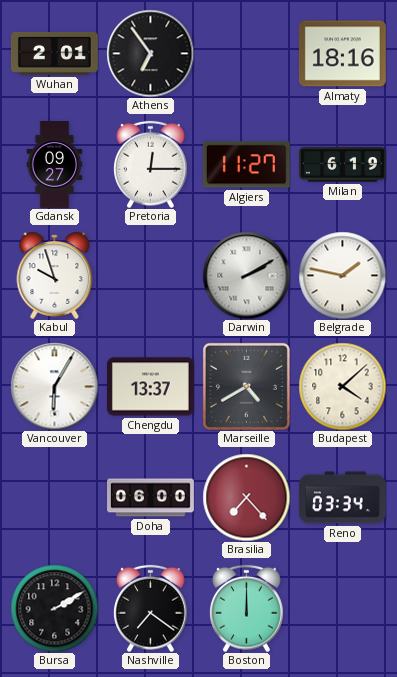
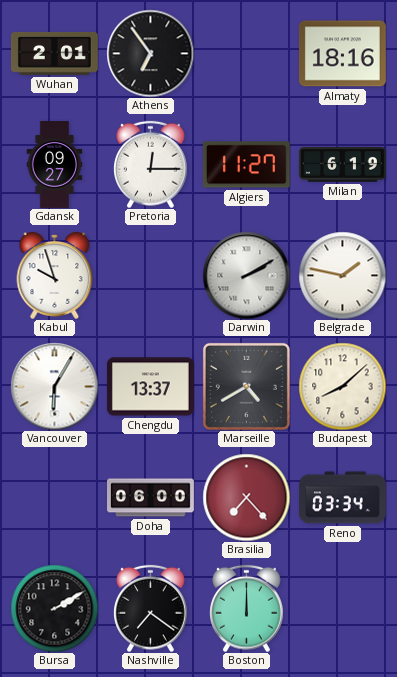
Budapest: 4:08 -> 8:08
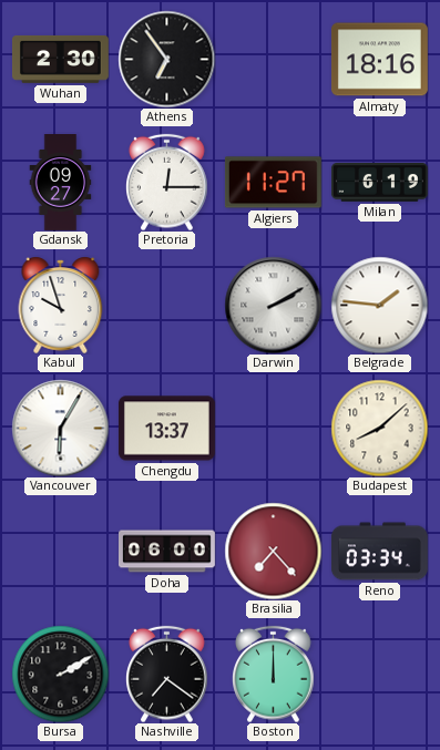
Wuhan: 2:01 -> 2:30
Belgrade: 1:47 -> 1:46
Marseille: 4:40 -> none
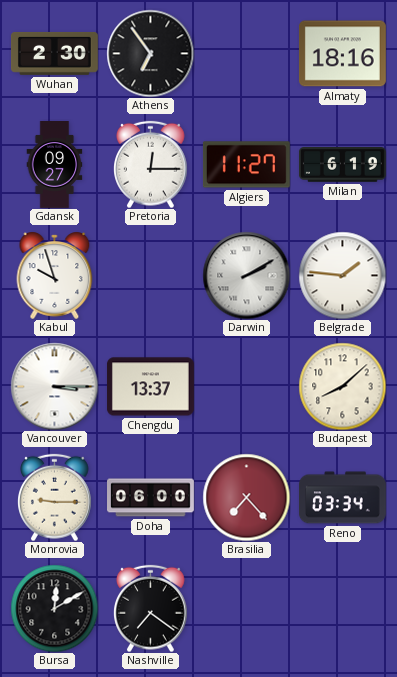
Vancouver: 6:05 -> 3:15
Monrovia: none -> 9:15
Bursa: 2:10 -> 12:10
Boston: 12:00 -> none
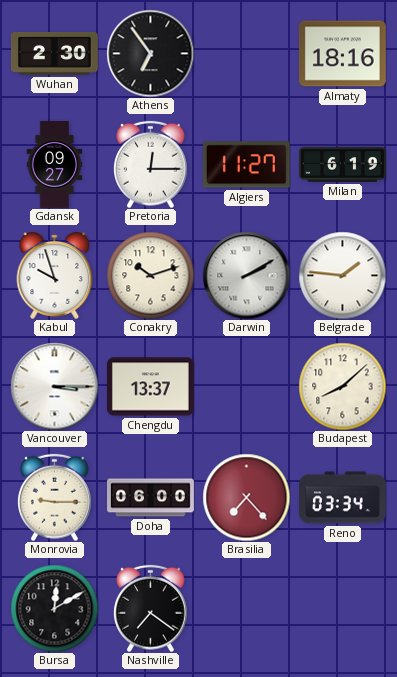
Conakry: none -> 10:12
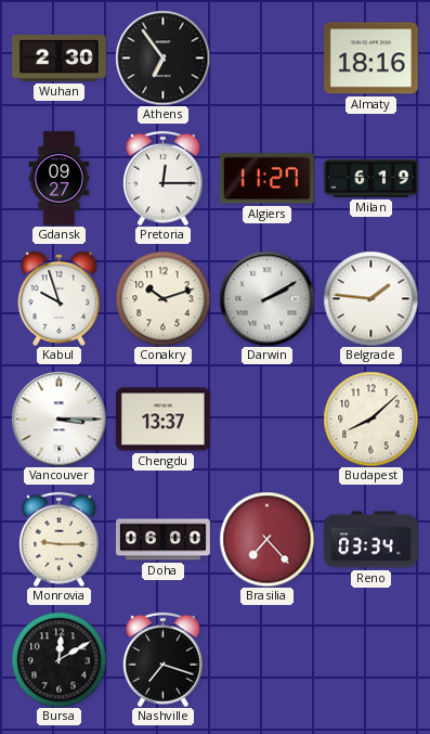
Nashville: 7:21 -> 7:18
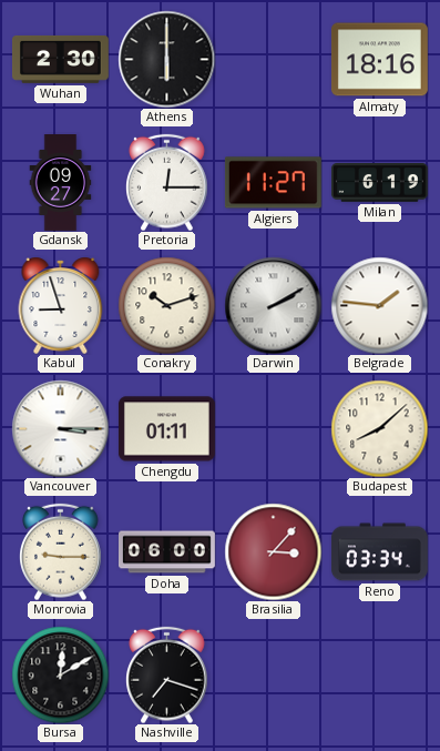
Athens: 6:54 -> 6:00
Kabul: 9:57 -> 8:57
Chengdu: 13:37 -> 01:11
Brasilia: 7:23 -> 3:07
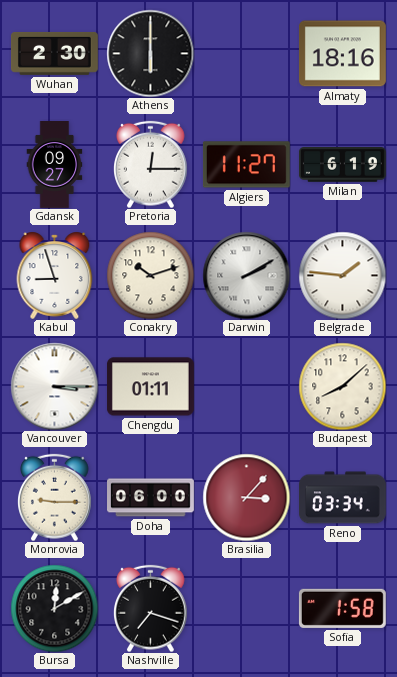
Sofia: none -> 1:58
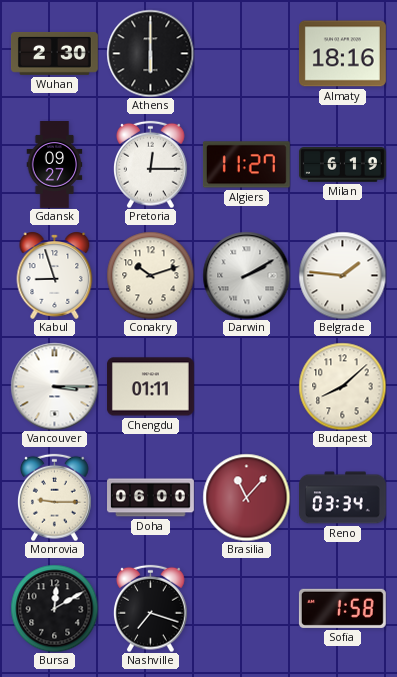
Brasilia: 3:07 -> 11:07
